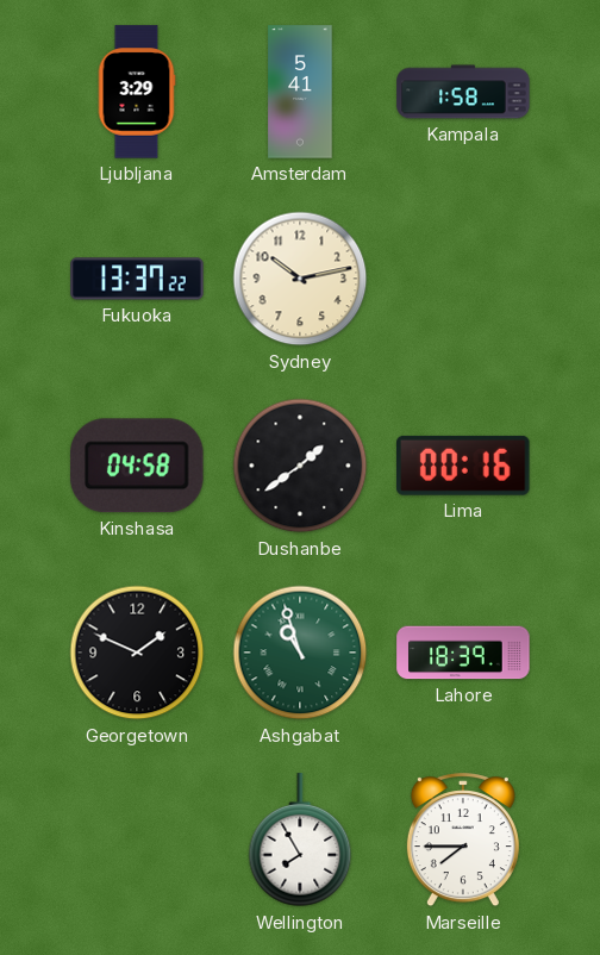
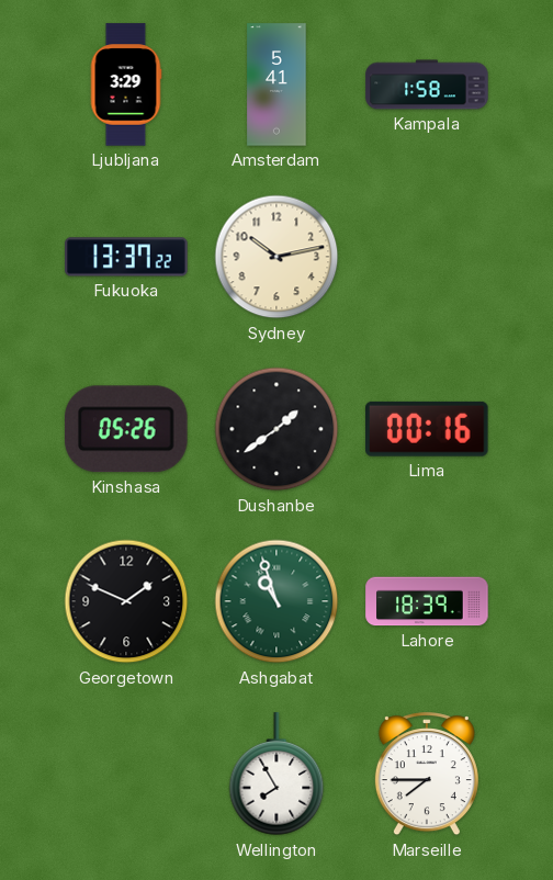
Kinshasa: 04:58 -> 05:26
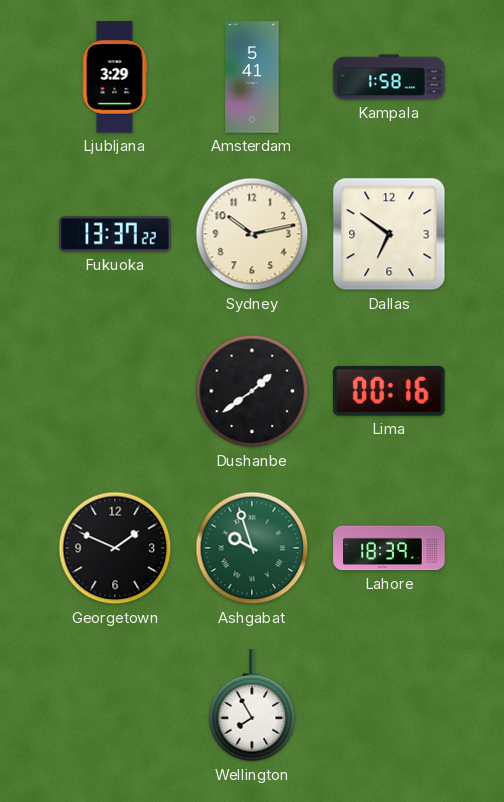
Dallas: none -> 6:51
Kinshasa: 05:26 -> none
Ashgabat: 10:57 -> 9:57
Marseille: 7:45 -> none
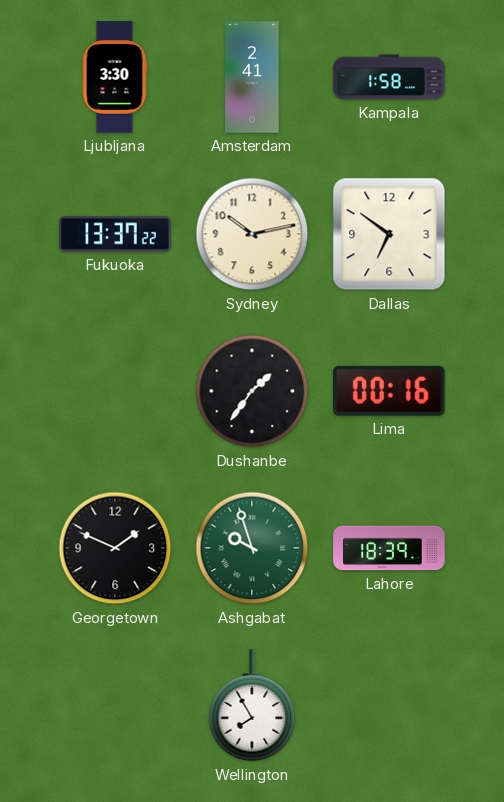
Ljubljana: 3:29 -> 3:30
Amsterdam: 5:41 -> 2:41
Dushanbe: 1:39 -> 1:36
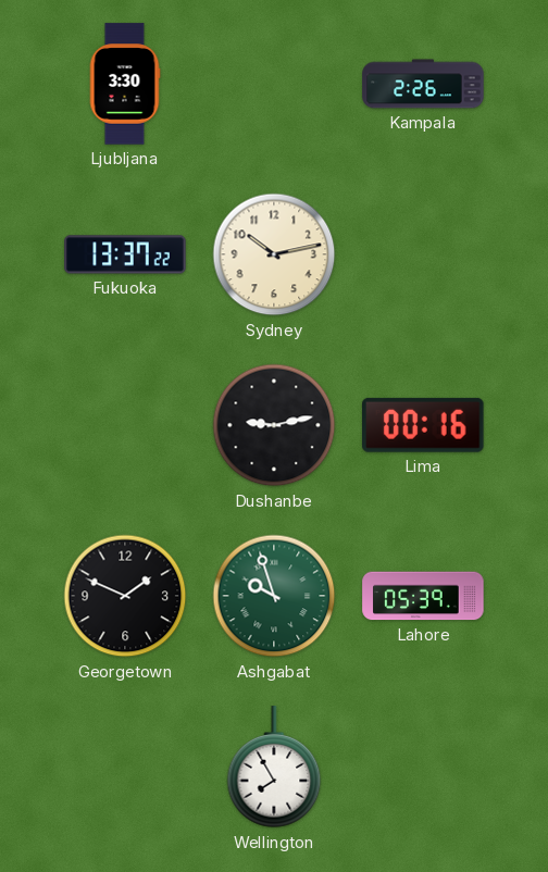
Amsterdam: 2:41 -> none
Kampala: 1:58 -> 2:26
Dallas: 6:51 -> none
Dushanbe: 1:36 -> 9:13
Lahore: 18:39 -> 05:39
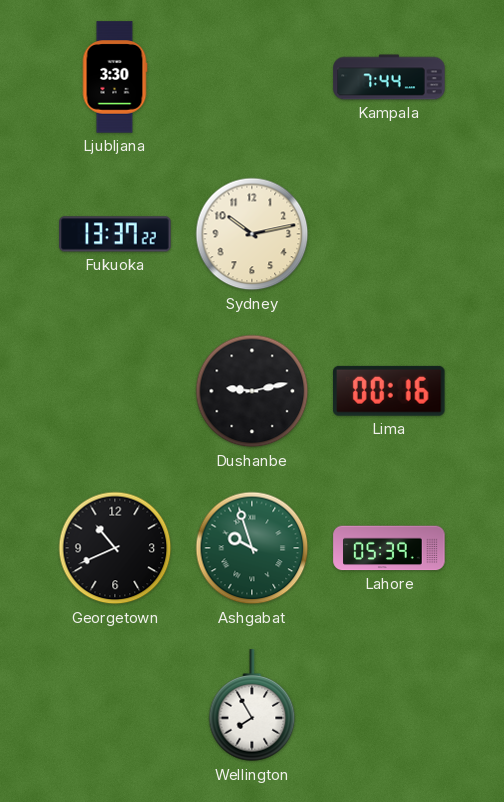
Kampala: 2:26 -> 7:44
Georgetown: 1:49 -> 10:41
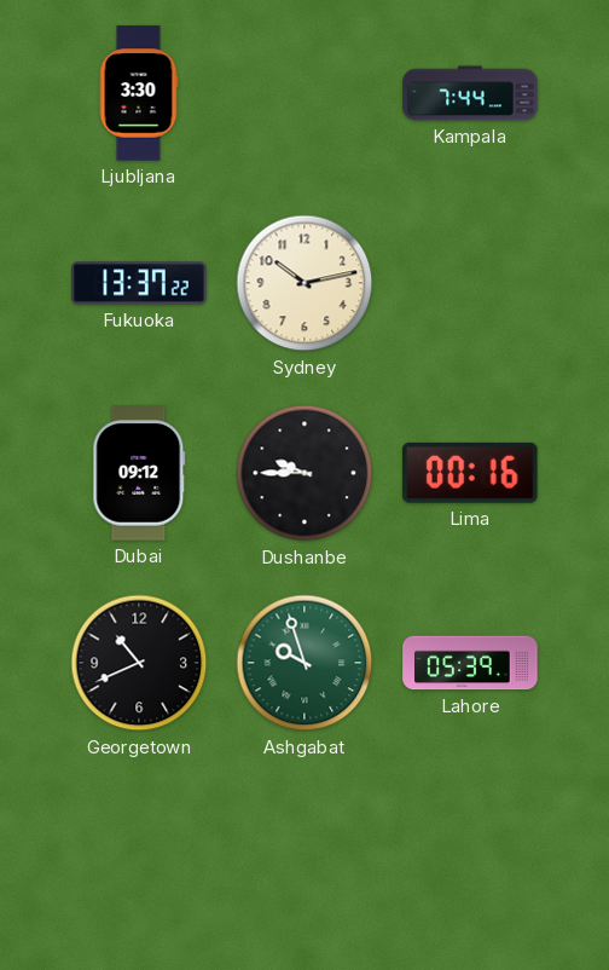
Dubai: none -> 09:12
Dushanbe: 9:13 -> 9:45
Wellington: 7:55 -> none
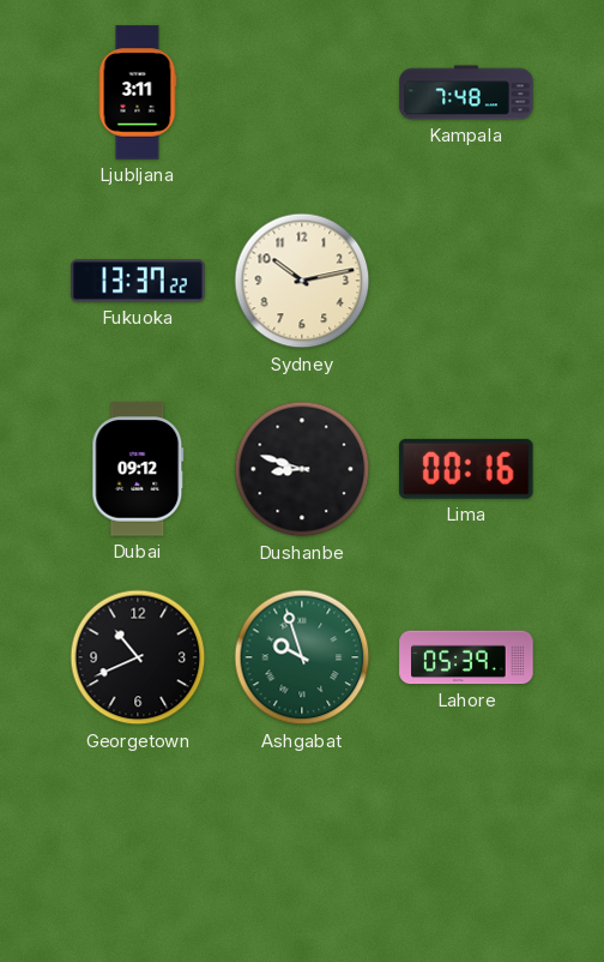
Ljubljana: 3:30 -> 3:11
Kampala: 7:44 -> 7:48
Dushanbe: 9:45 -> 8:48
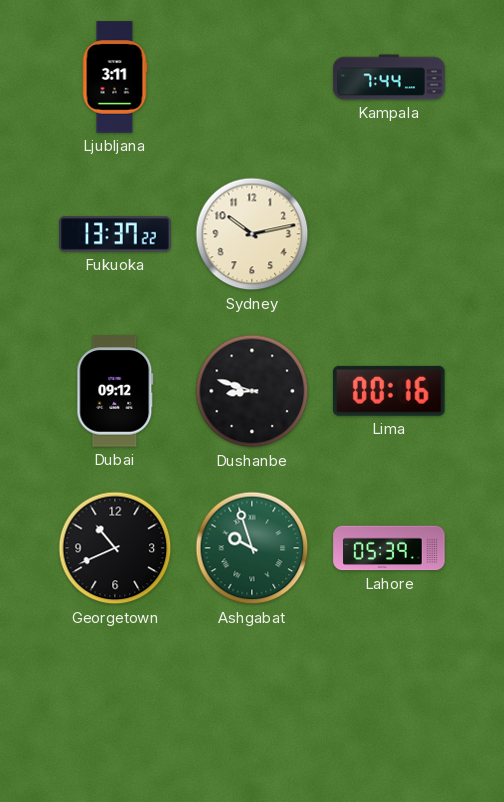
Kampala: 7:48 -> 7:44
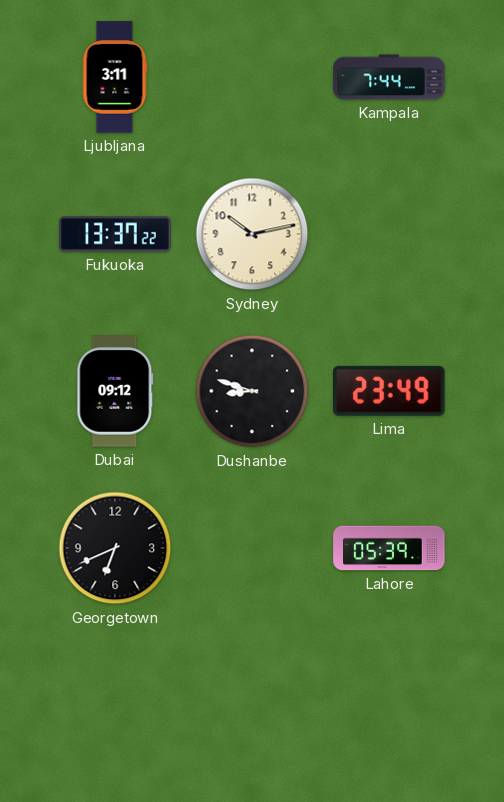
Lima: 00:16 -> 23:49
Georgetown: 10:41 -> 6:41
Ashgabat: 9:57 -> none
